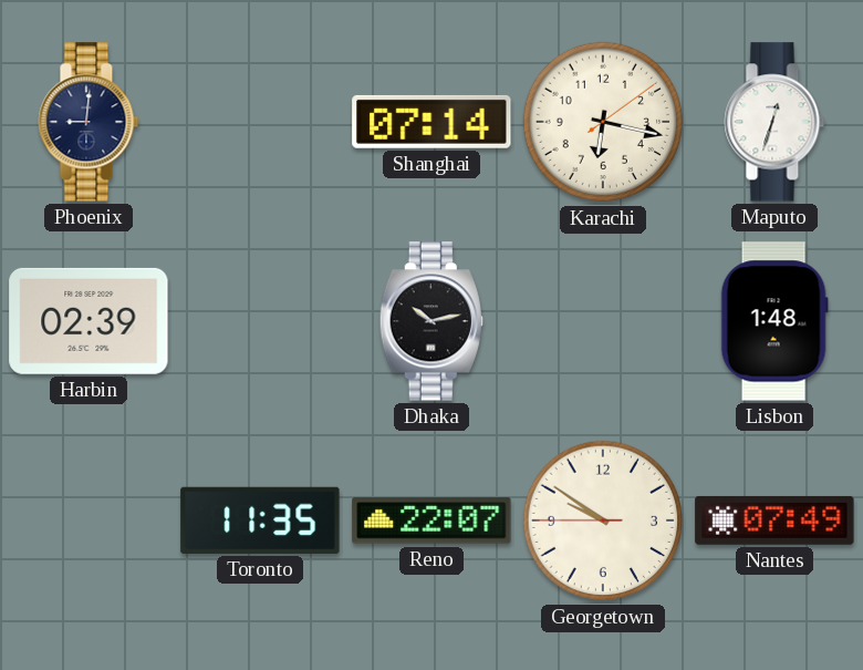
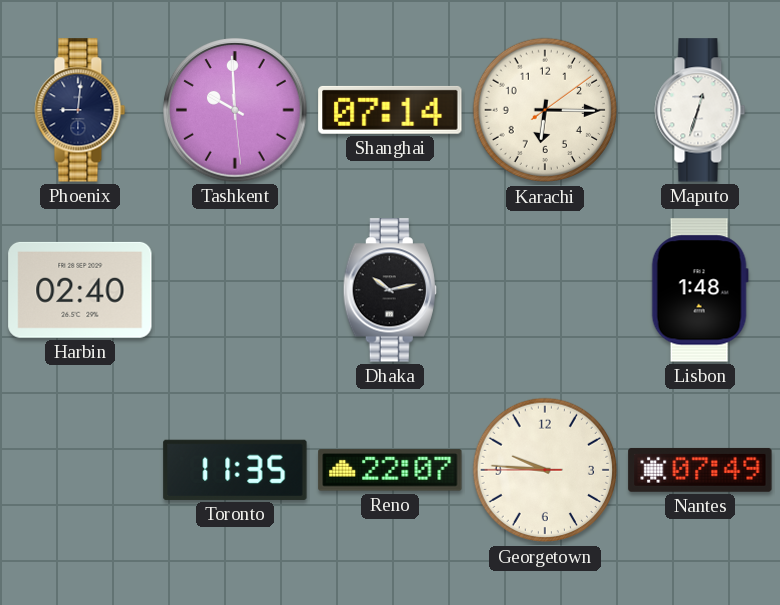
Tashkent: none -> 9:59
Karachi: 6:17 -> 6:15
Harbin: 02:39 -> 02:40
Georgetown: 9:50 -> 9:45
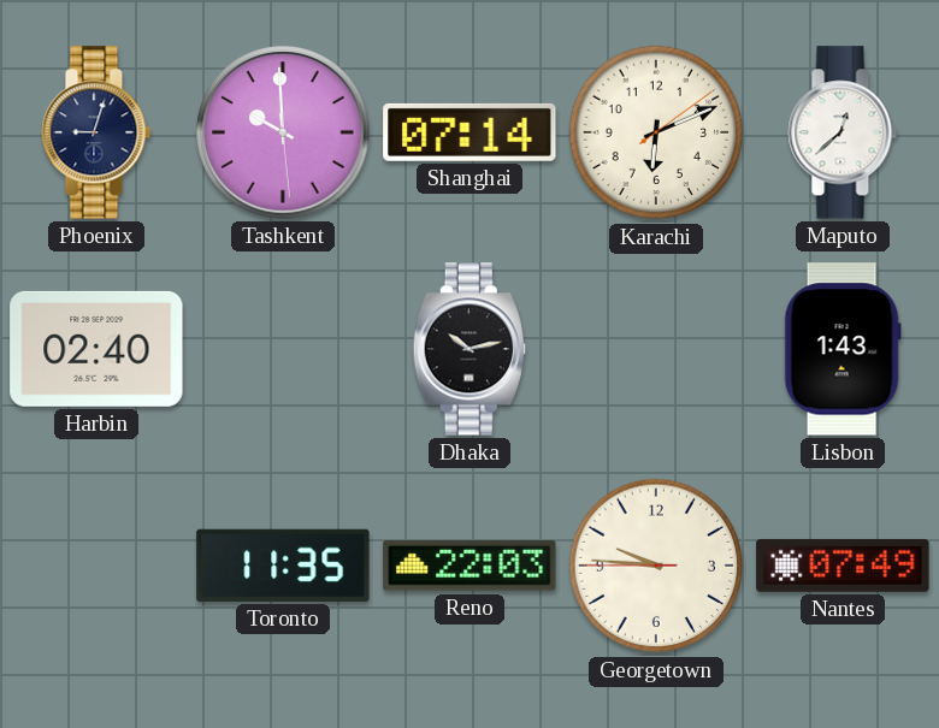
Phoenix: 9:01 -> 9:03
Karachi: 6:15 -> 6:11
Maputo: 12:33 -> 12:38
Lisbon: 1:48 -> 1:43
Reno: 22:07 -> 22:03
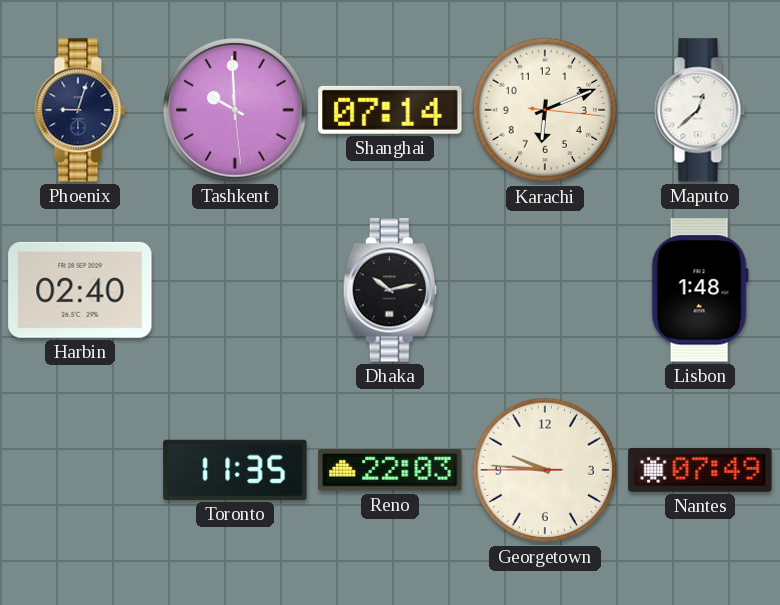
Karachi: 6:11:09 -> 6:11:16
Lisbon: 1:43 -> 1:48
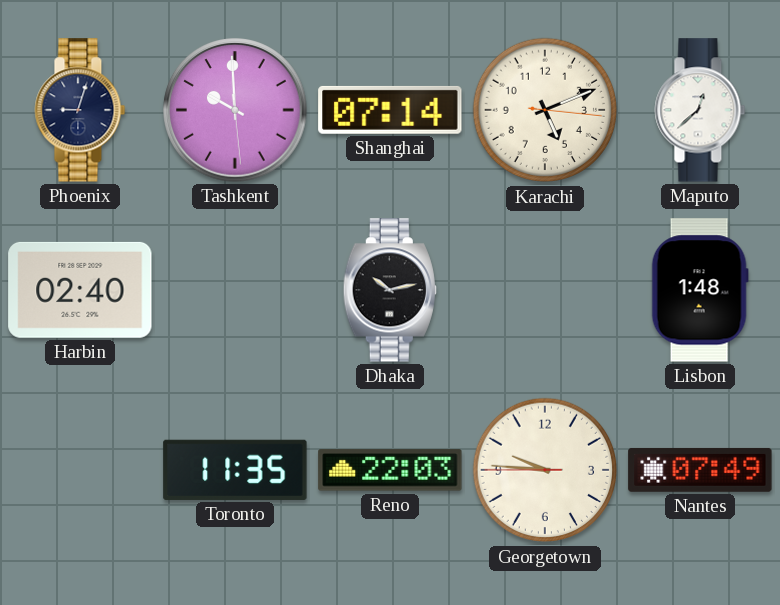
Karachi: 6:11 -> 5:11
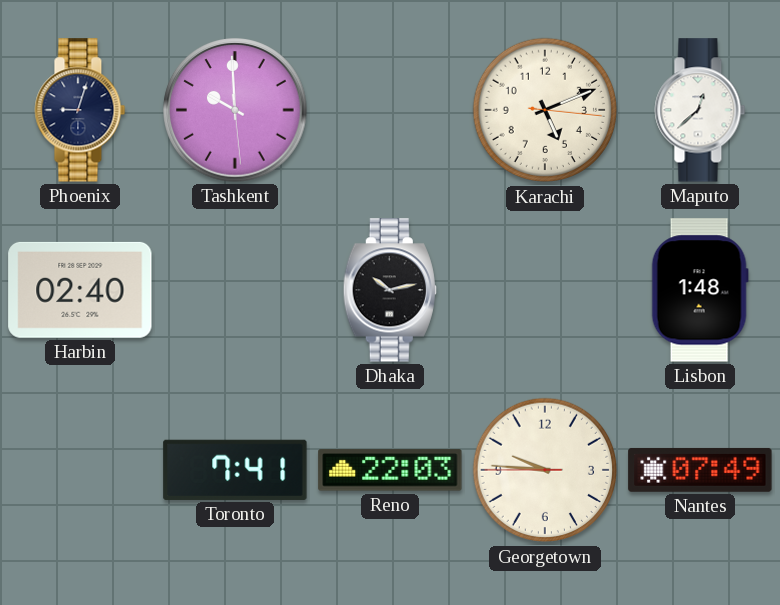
Shanghai: 07:14 -> none
Toronto: 11:35 -> 7:41
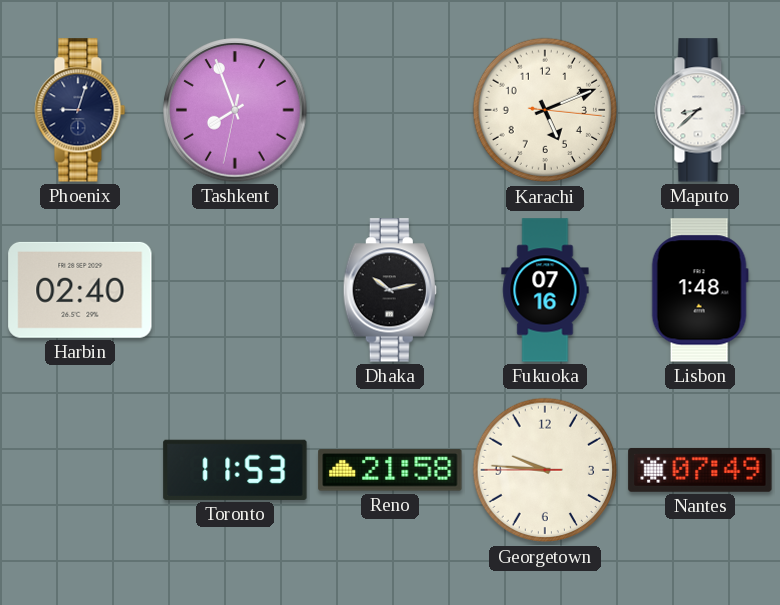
Tashkent: 9:59 -> 7:56
Maputo: 12:38 -> 8:38
Fukuoka: none -> 07:16
Toronto: 7:41 -> 11:53
Reno: 22:03 -> 21:58
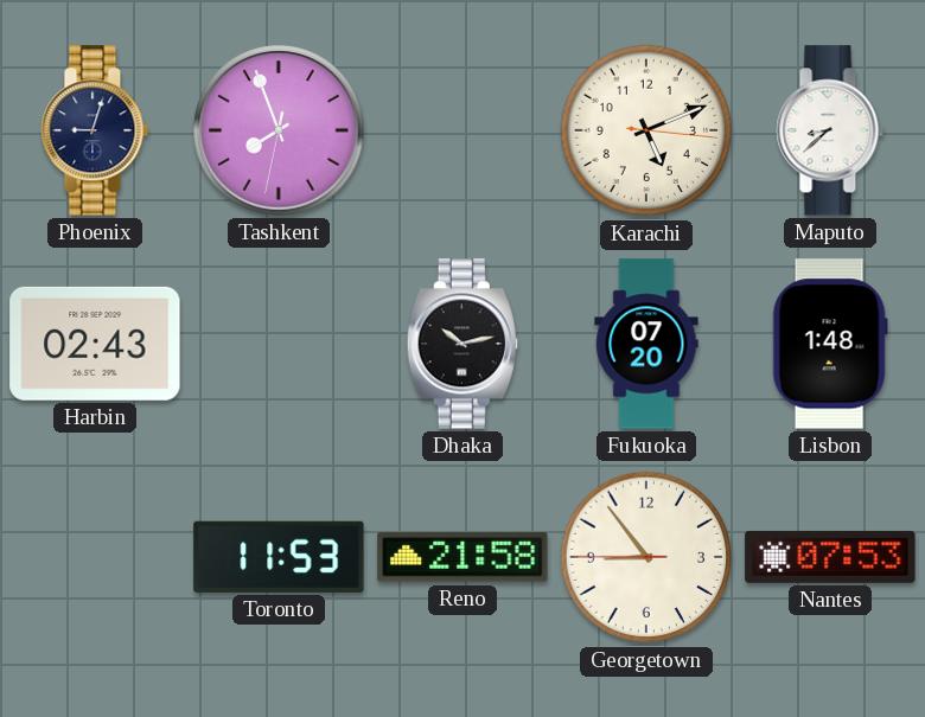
Harbin: 02:40 -> 02:43
Fukuoka: 07:16 -> 07:20
Georgetown: 9:45 -> 8:53
Nantes: 07:49 -> 07:53
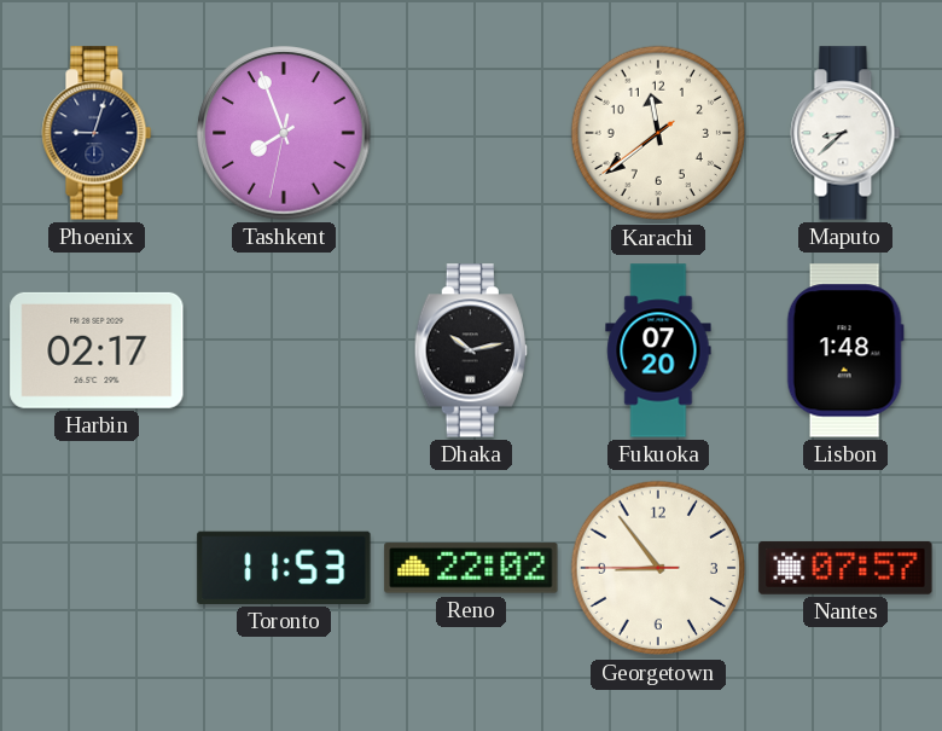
Karachi: 5:11 -> 11:38
Harbin: 02:43 -> 02:17
Reno: 21:58 -> 22:02
Nantes: 07:53 -> 07:57
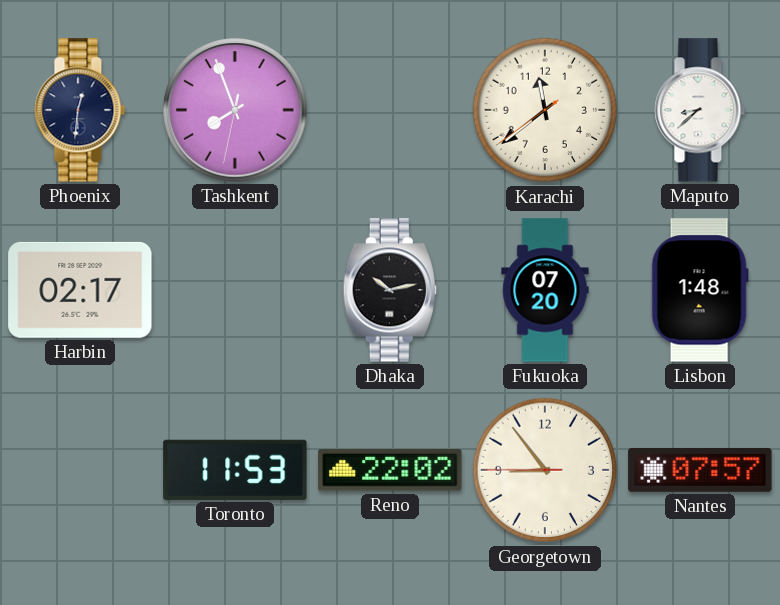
Phoenix: 9:03 -> 12:31
